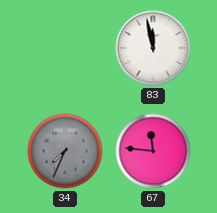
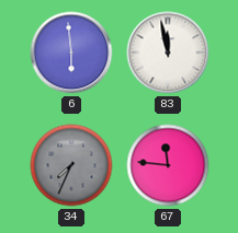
6: none -> 5:59
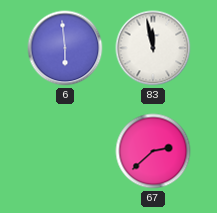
34: 7:34 -> none
67: 11:46 -> 2:38
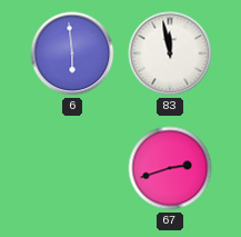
67: 2:38 -> 2:42
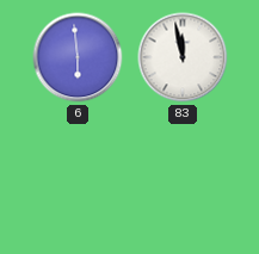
67: 2:42 -> none
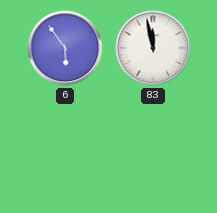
6: 5:59 -> 5:54
